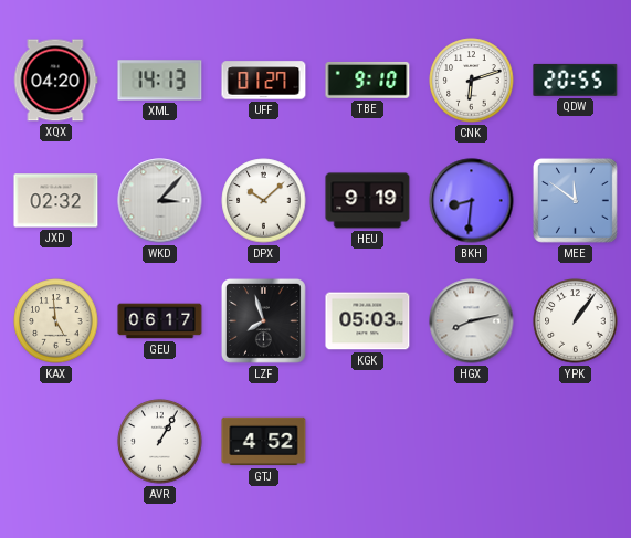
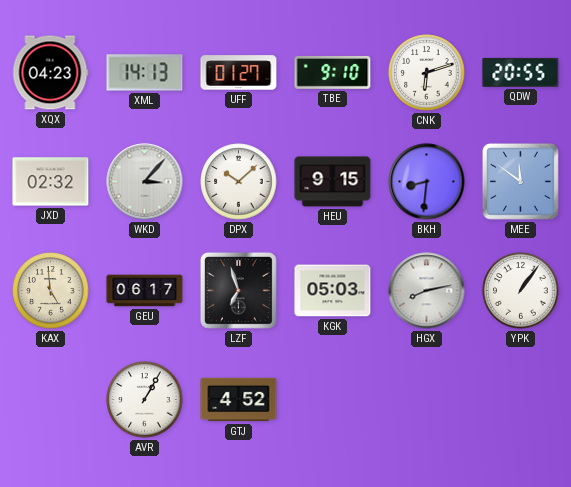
XQX: 04:20 -> 04:23
HEU: 9:19 -> 9:15
LZF: 7:57 -> 6:57
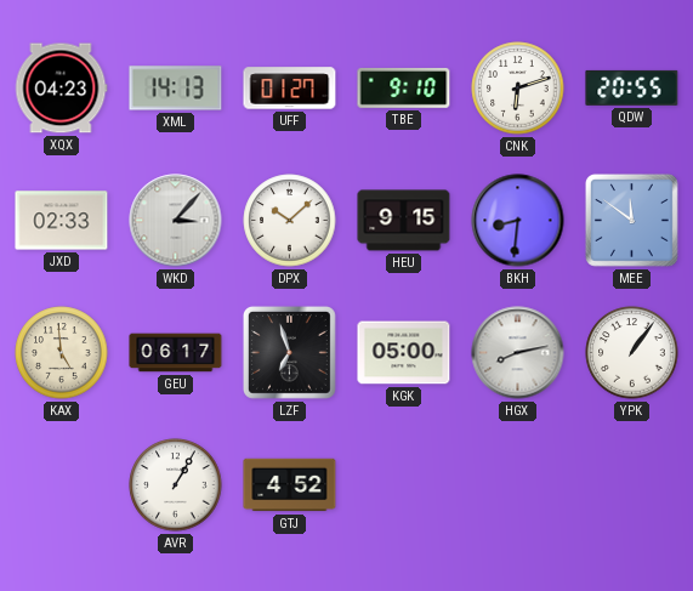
JXD: 02:32 -> 02:33
KGK: 05:03 -> 05:00
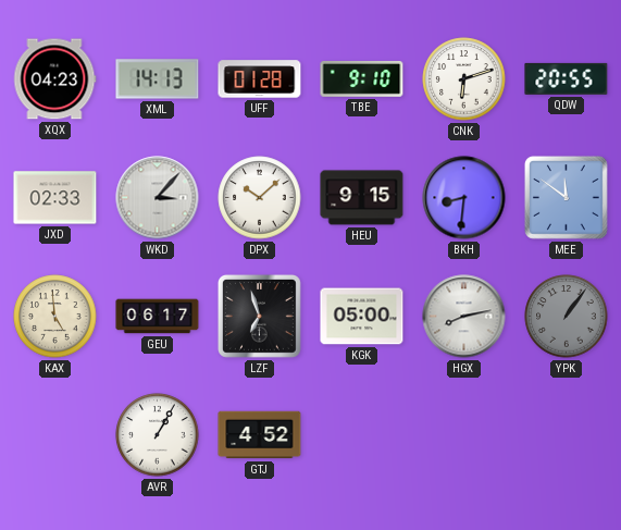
UFF: 01:27 -> 01:28
YPK dial: white -> grey
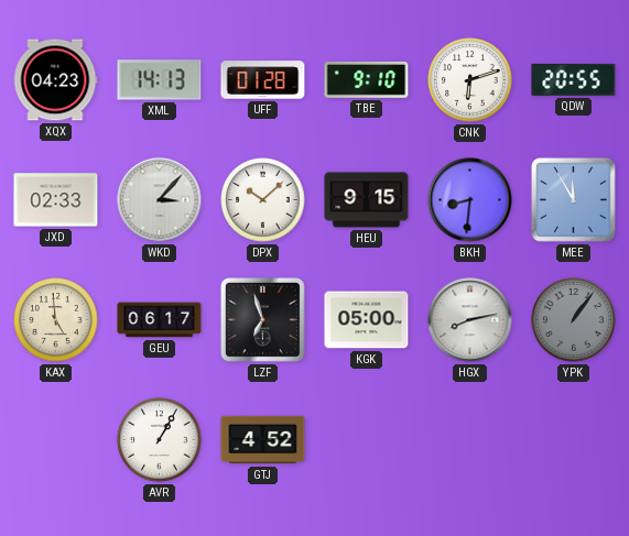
MEE: 11:51 -> 11:55
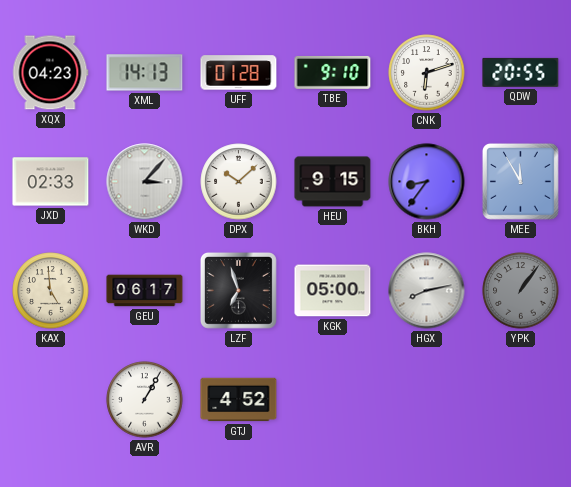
BKH: 8:31 -> 8:36
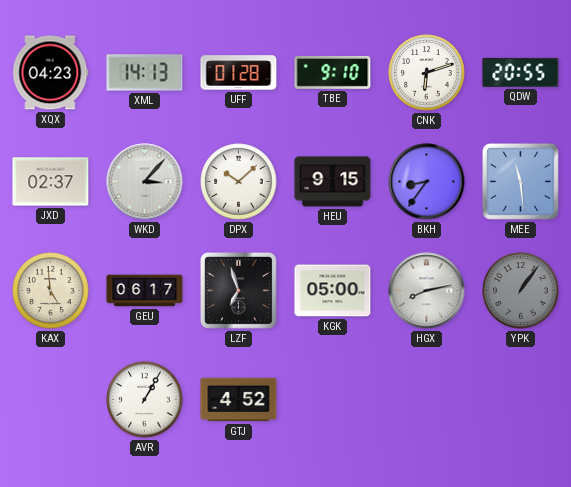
JXD: 02:33 -> 02:37
MEE: 11:55 -> 11:29
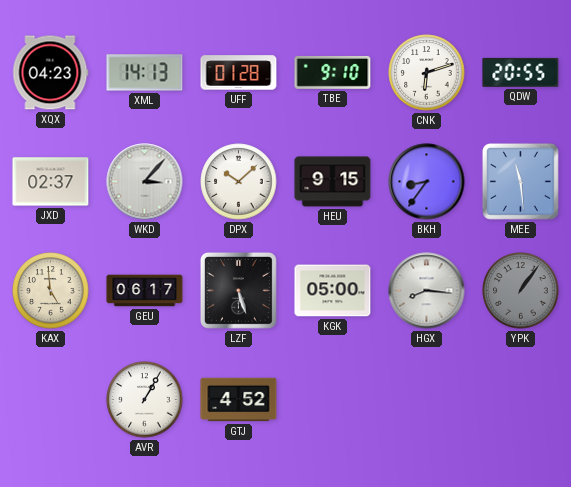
LZF: 6:57 -> 5:27
HGX: 8:13 -> 8:16
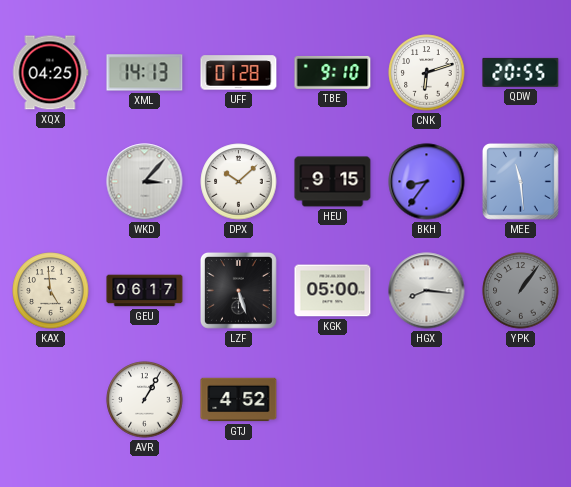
XQX: 04:23 -> 04:25
JXD: 02:37 -> none
